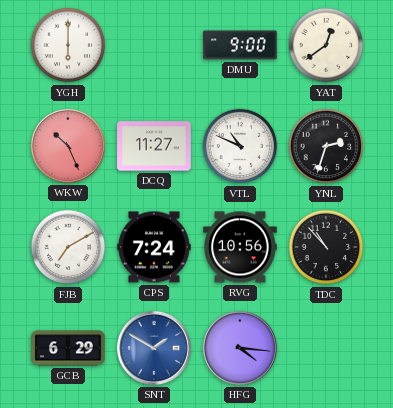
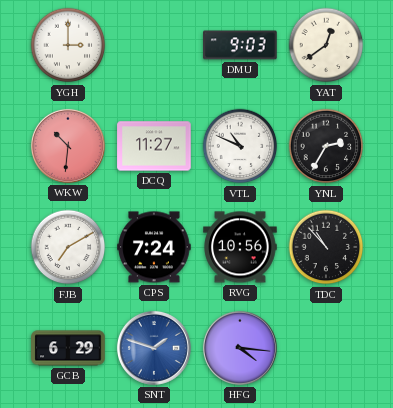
YGH: 6:00 -> 3:00
DMU: 9:00 -> 9:03
WKW: 10:26 -> 10:31
YNL: 2:33 -> 2:35
SNT: 1:50 -> 1:48
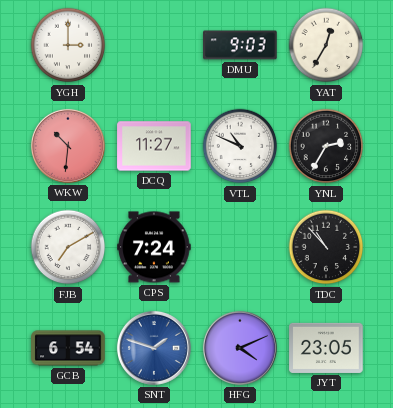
YAT: 12:39 -> 12:35
RVG: 10:56 -> none
GCB: 6:29 -> 6:54
HFG: 4:16 -> 4:11
JYT: none -> 23:05
